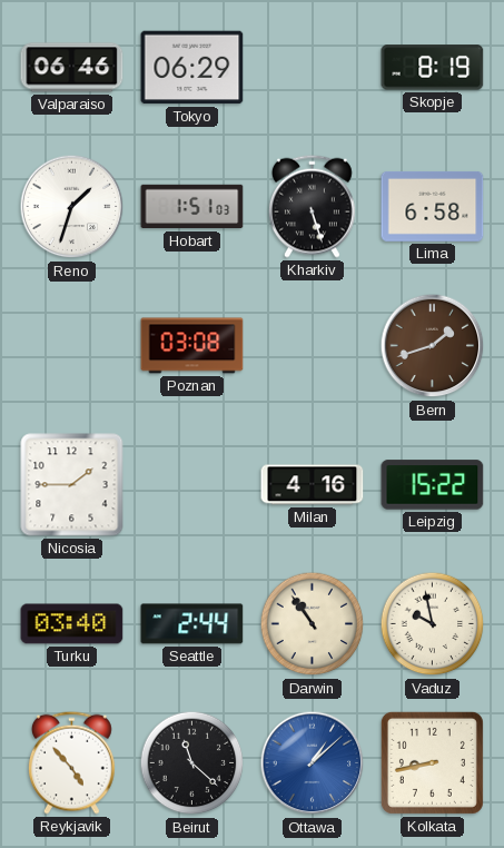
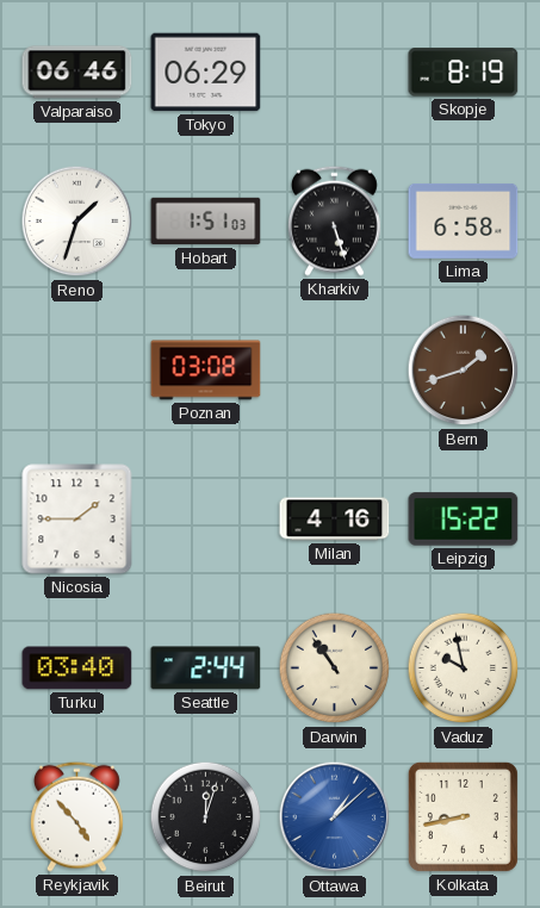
Beirut: 11:22 -> 12:03
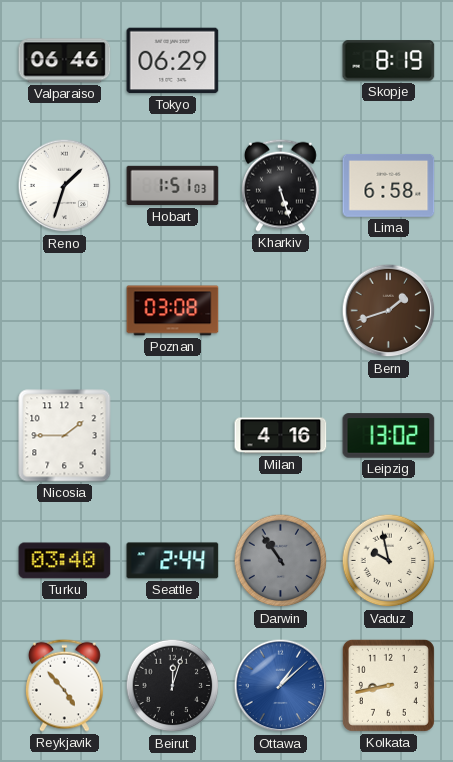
Leipzig: 15:22 -> 13:02
Darwin dial: cream -> grey
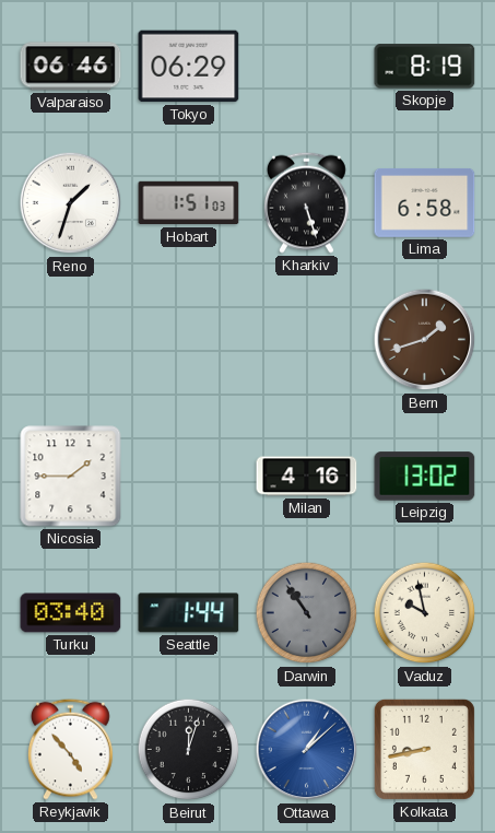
Poznan: 03:08 -> none
Seattle: 2:44 -> 1:44
